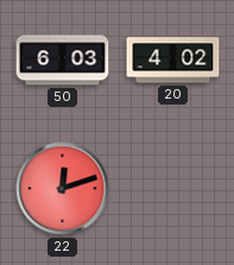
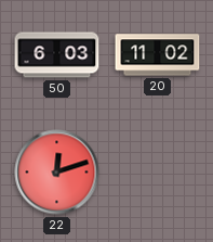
20: 4:02 -> 11:02
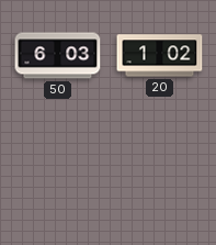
20: 11:02 -> 1:02
22: 12:12 -> none
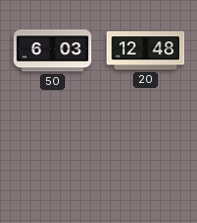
20: 1:02 -> 12:48
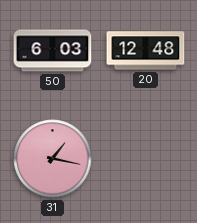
31: none -> 1:17
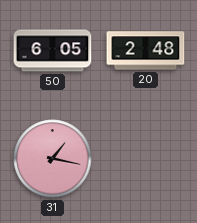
50: 6:03 -> 6:05
20: 12:48 -> 2:48
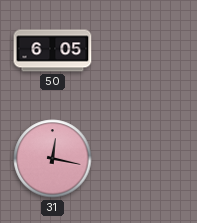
20: 2:48 -> none
31: 1:17 -> 12:17
